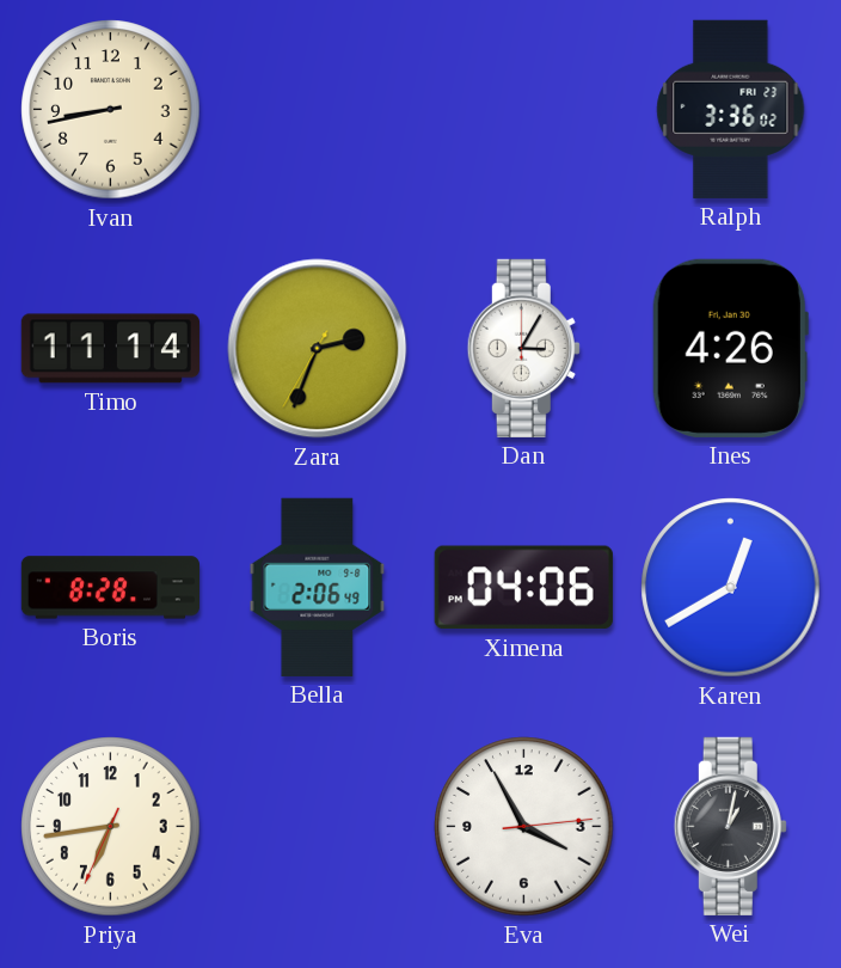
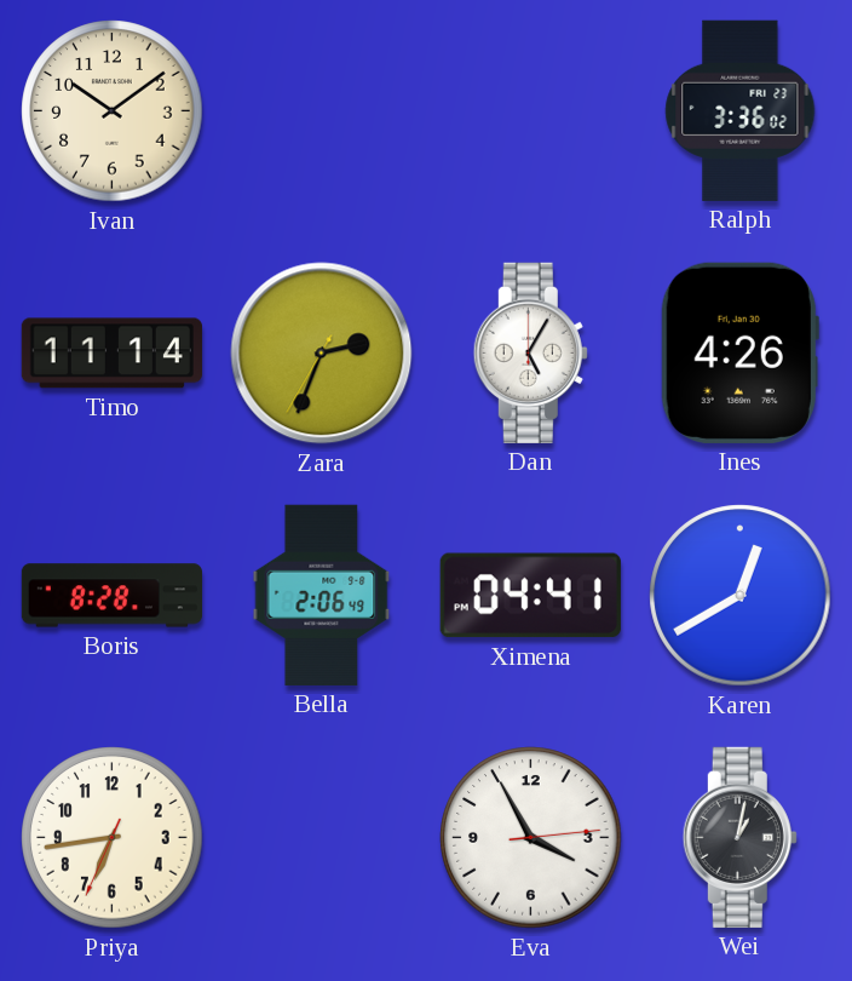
Ivan: 8:43 -> 10:09
Dan: 3:05 -> 5:05
Ximena: 04:06 -> 04:41
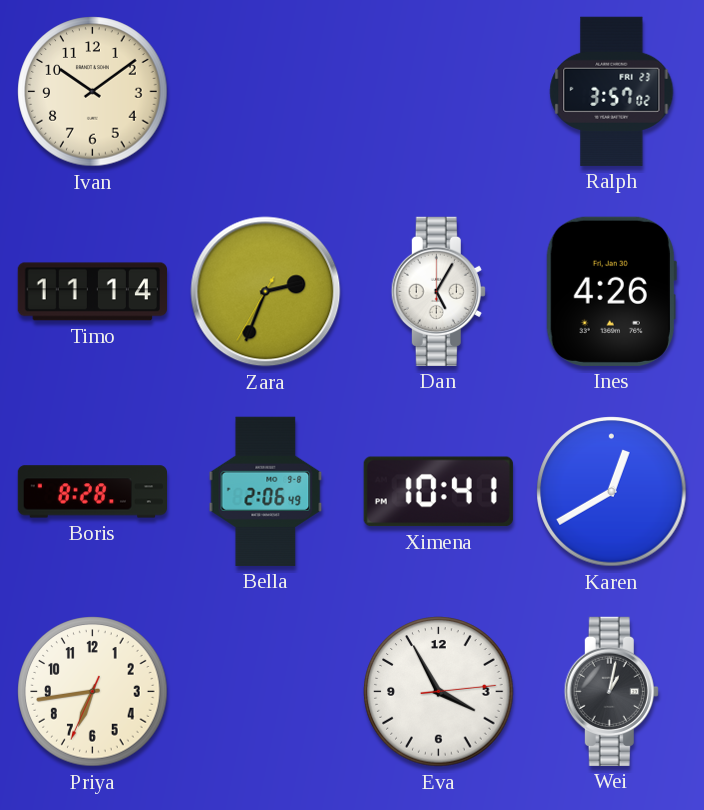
Ralph: 3:36 -> 3:57
Ximena: 04:41 -> 10:41
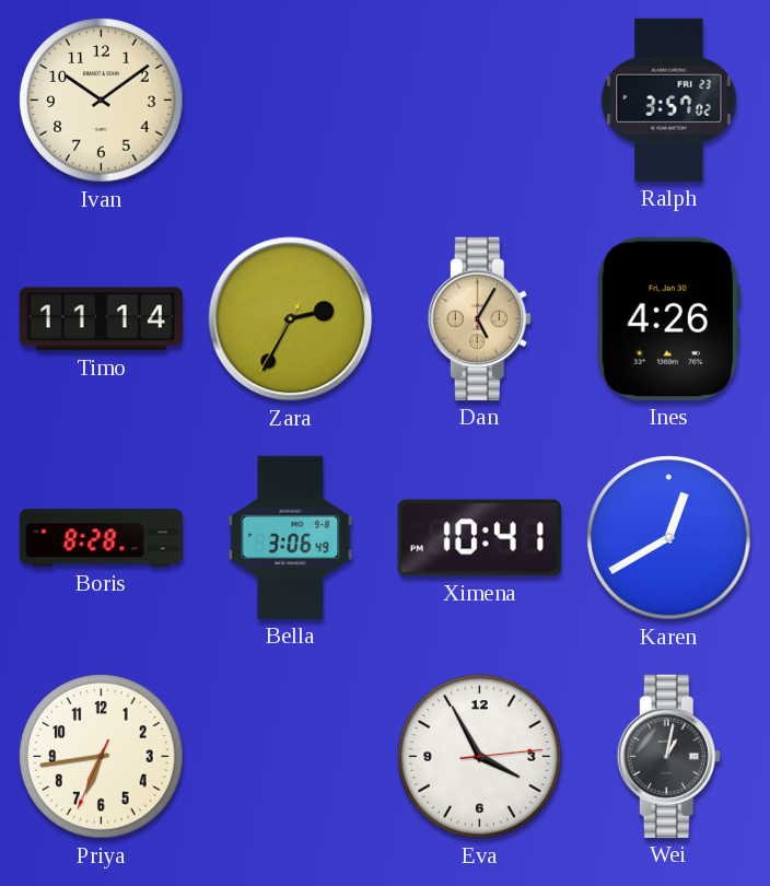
Zara: 2:33 -> 2:34
Dan dial: white -> champagne
Bella: 2:06 -> 3:06
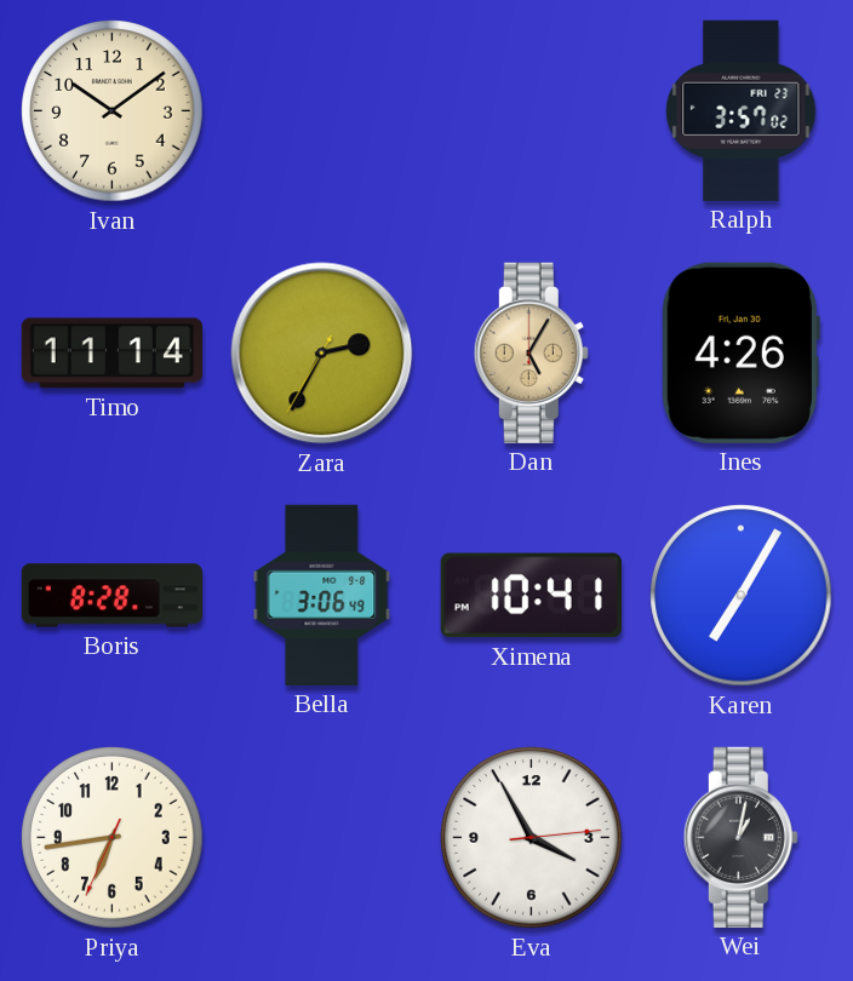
Karen: 12:40 -> 7:05
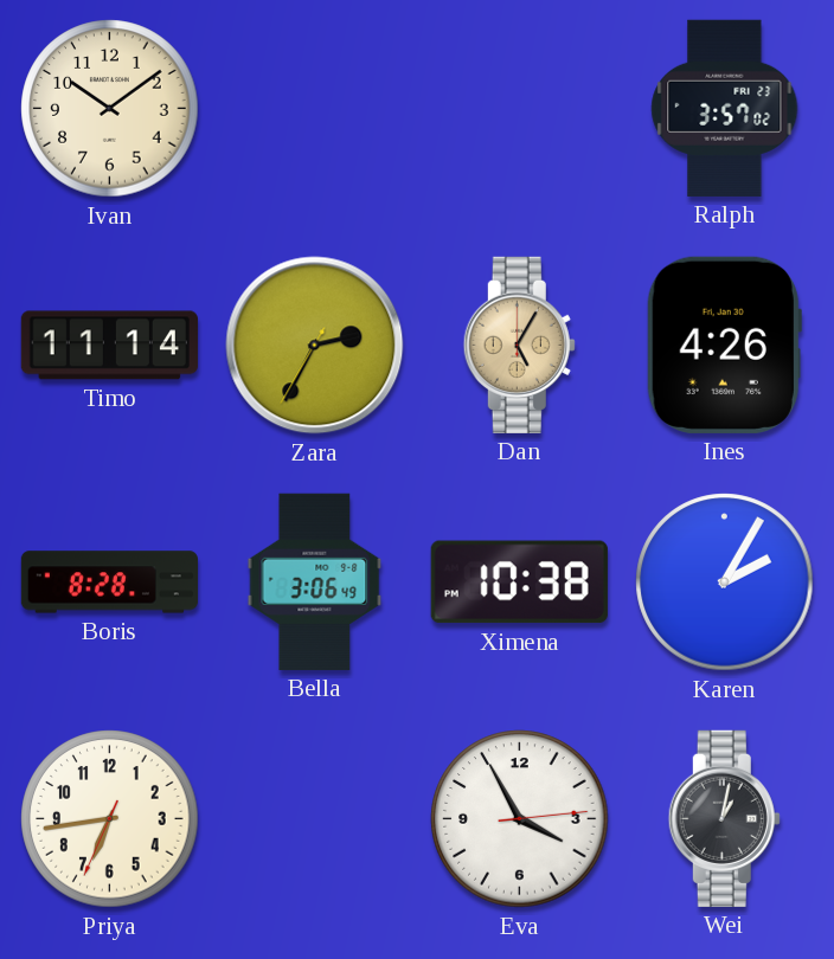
Ximena: 10:41 -> 10:38
Karen: 7:05 -> 2:05
